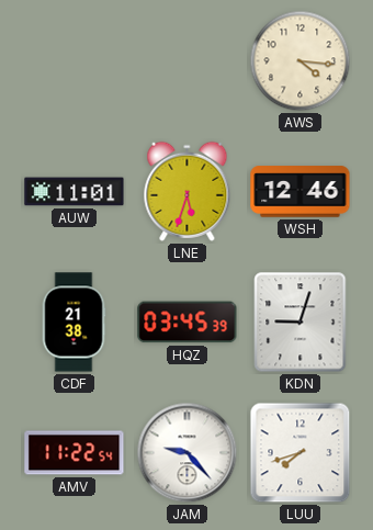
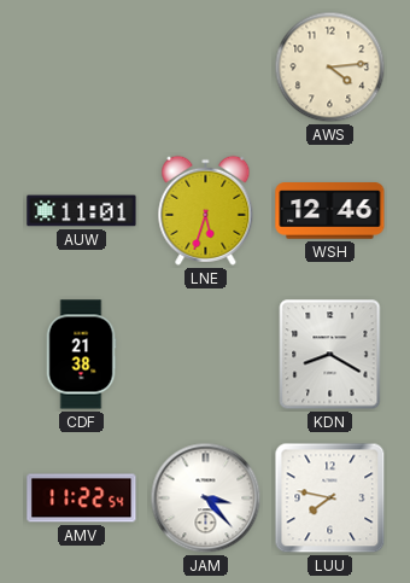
AWS: 4:16 -> 4:14
HQZ: 03:45 -> none
KDN: 9:03 -> 8:20
JAM: 9:23 -> 3:23
LUU: 7:42 -> 7:47
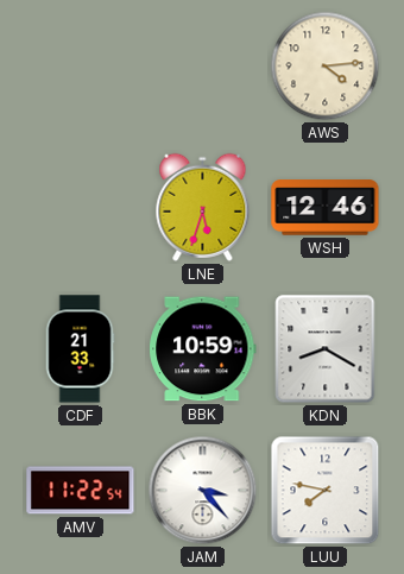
AUW: 11:01 -> none
CDF: 21:38 -> 21:33
BBK: none -> 10:59
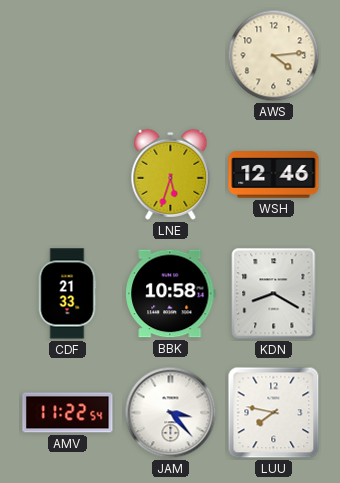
BBK: 10:59 -> 10:58
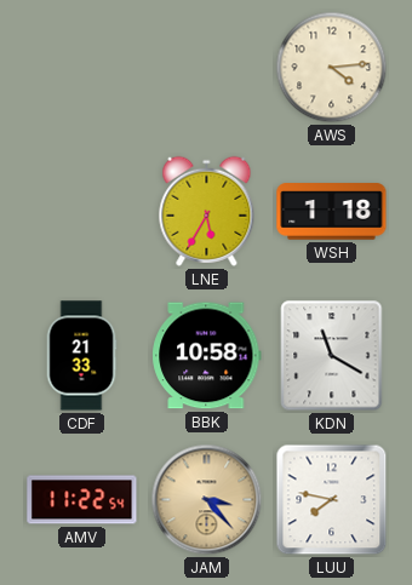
LNE: 5:33 -> 5:35
WSH: 12:46 -> 1:18
KDN: 8:20 -> 11:20
JAM dial: white -> champagne
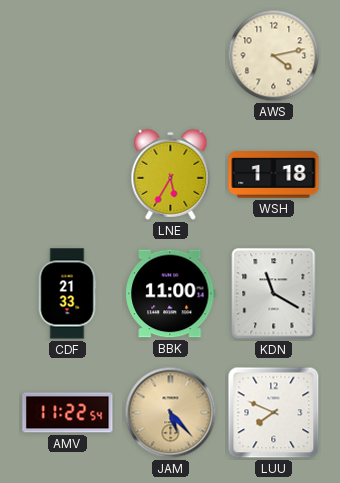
AWS: 4:14 -> 4:13
BBK: 10:58 -> 11:00
JAM: 3:23 -> 5:23
LUU: 7:47 -> 7:49
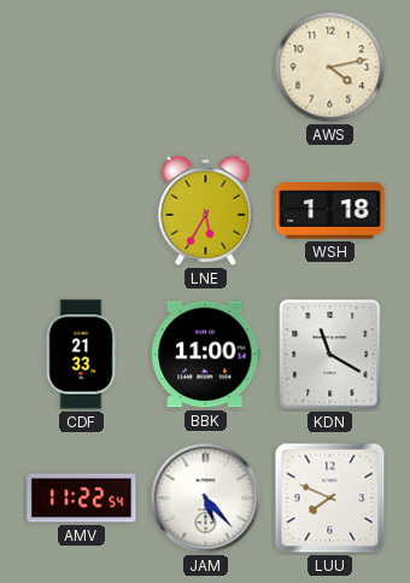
JAM dial: champagne -> white
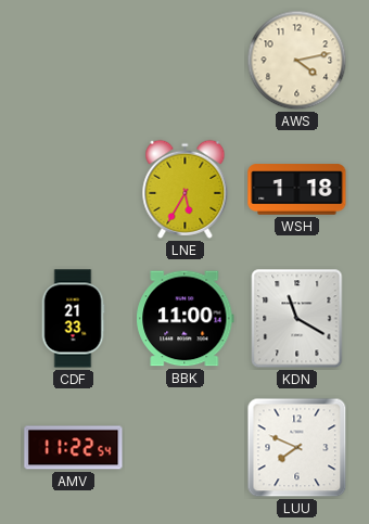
JAM: 5:23 -> none
